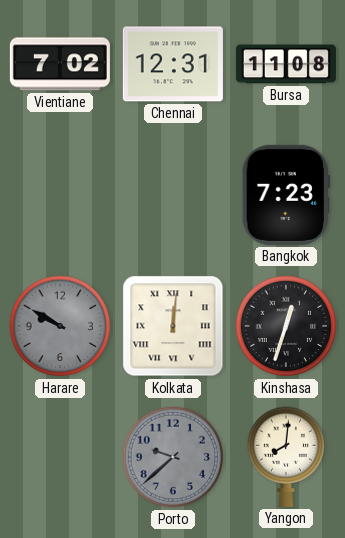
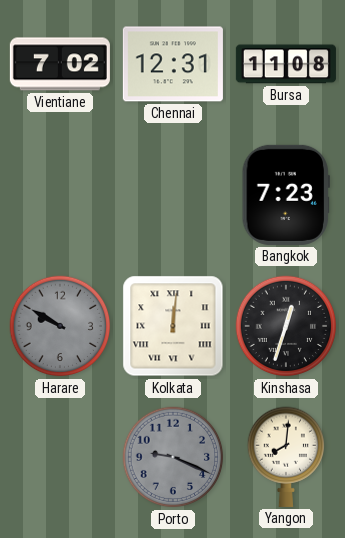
Porto: 9:38 -> 9:19
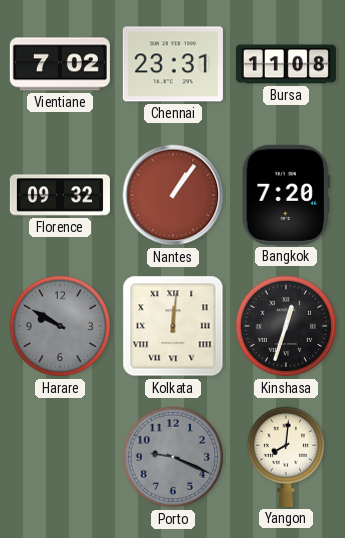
Chennai: 12:31 -> 23:31
Florence: none -> 09:32
Nantes: none -> 1:06
Bangkok: 7:23 -> 7:20
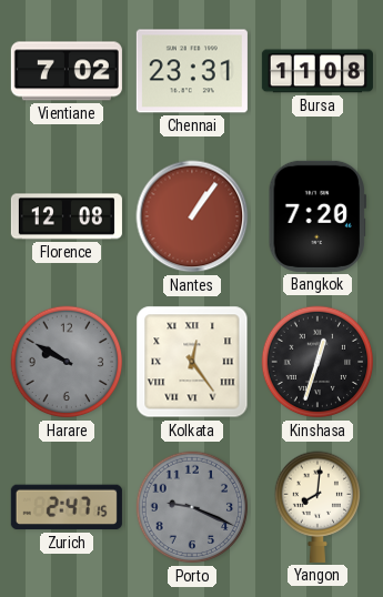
Florence: 09:32 -> 12:08
Kolkata: 12:01 -> 12:24
Zurich: none -> 2:47
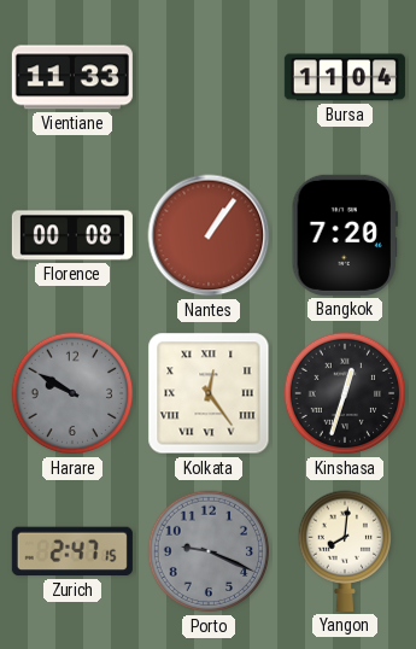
Vientiane: 7:02 -> 11:33
Chennai: 23:31 -> none
Bursa: 11:08 -> 11:04
Florence: 12:08 -> 00:08
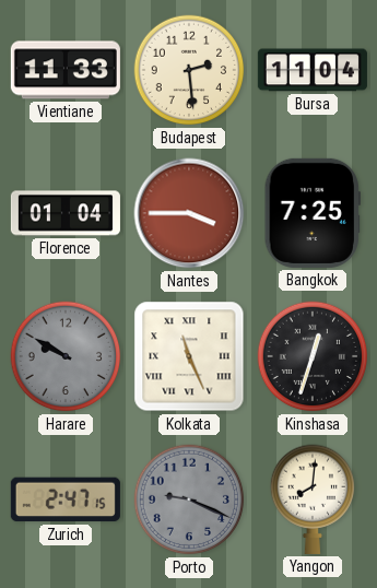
Budapest: none -> 2:29
Florence: 00:08 -> 01:04
Nantes: 1:06 -> 3:45
Bangkok: 7:20 -> 7:25
Kolkata: 12:24 -> 11:26
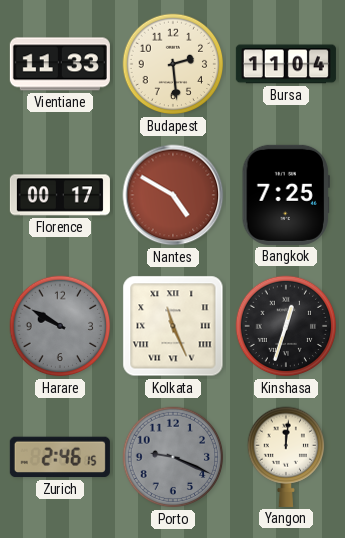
Florence: 01:04 -> 00:17
Nantes: 3:45 -> 4:50
Zurich: 2:47 -> 2:46
Yangon: 8:01 -> 12:01
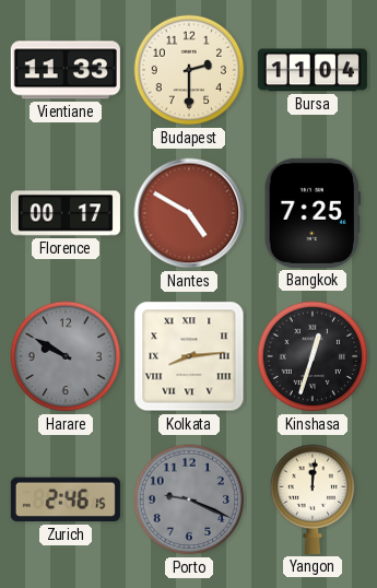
Budapest: 2:29 -> 2:30
Kolkata: 11:26 -> 8:14
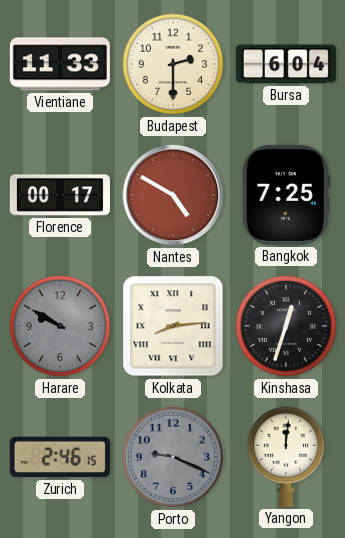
Bursa: 11:04 -> 6:04
